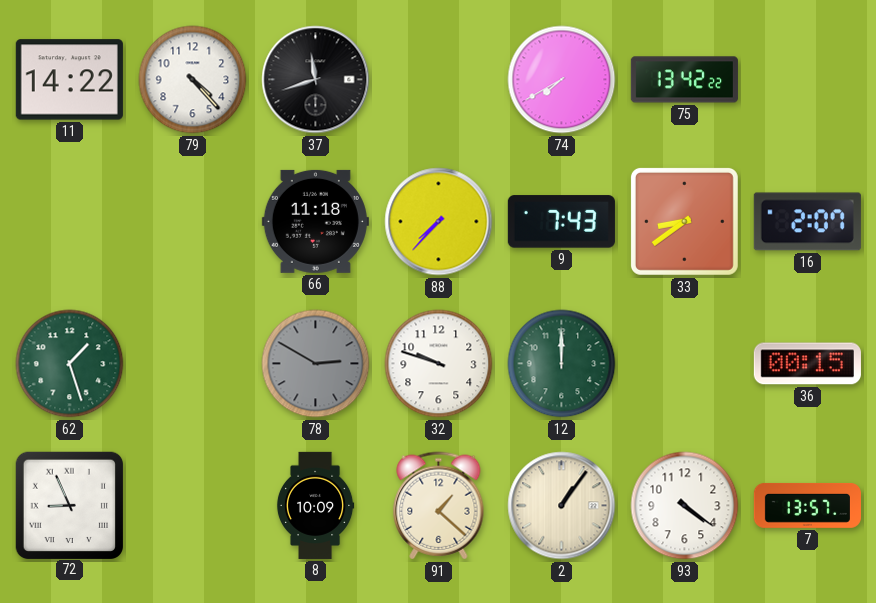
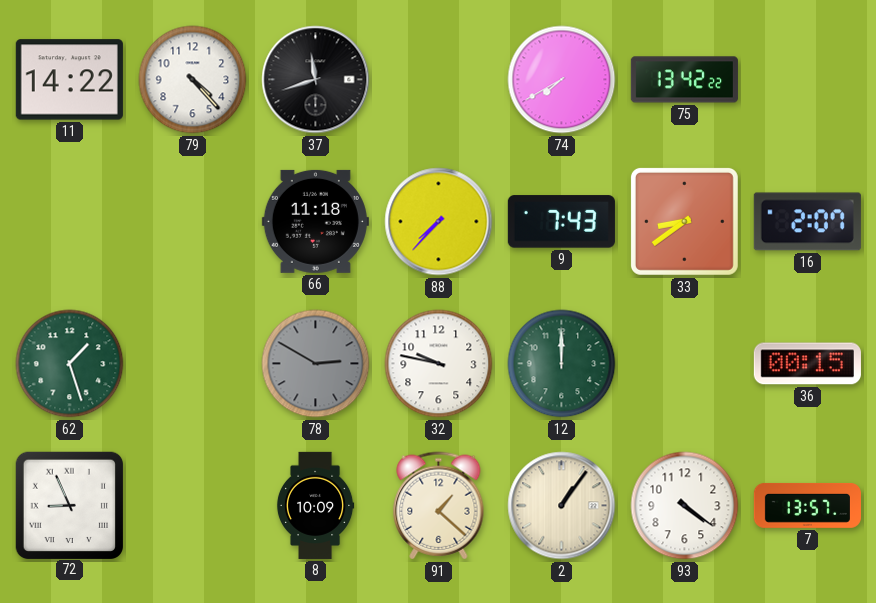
32: 9:48 -> 9:47
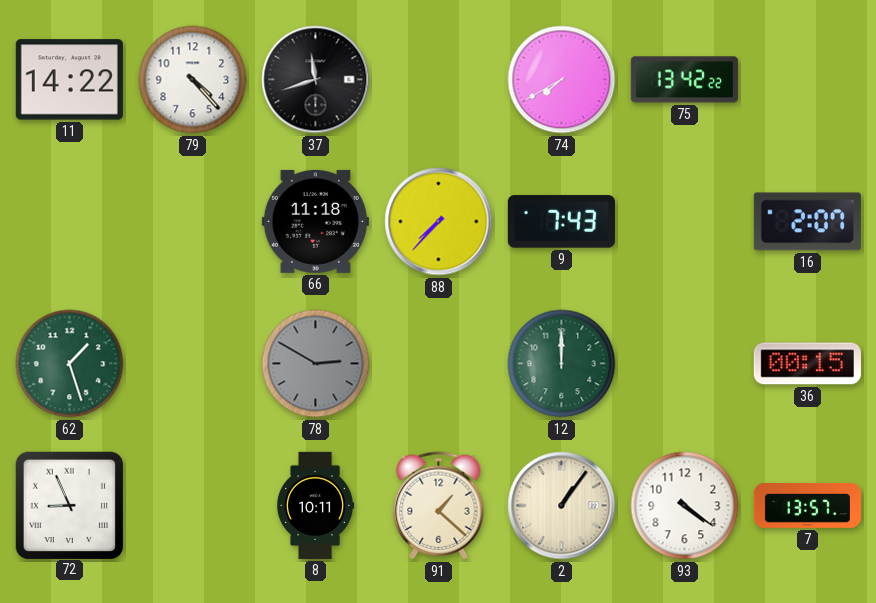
33: 8:39 -> none
32: 9:47 -> none
8: 10:09 -> 10:11
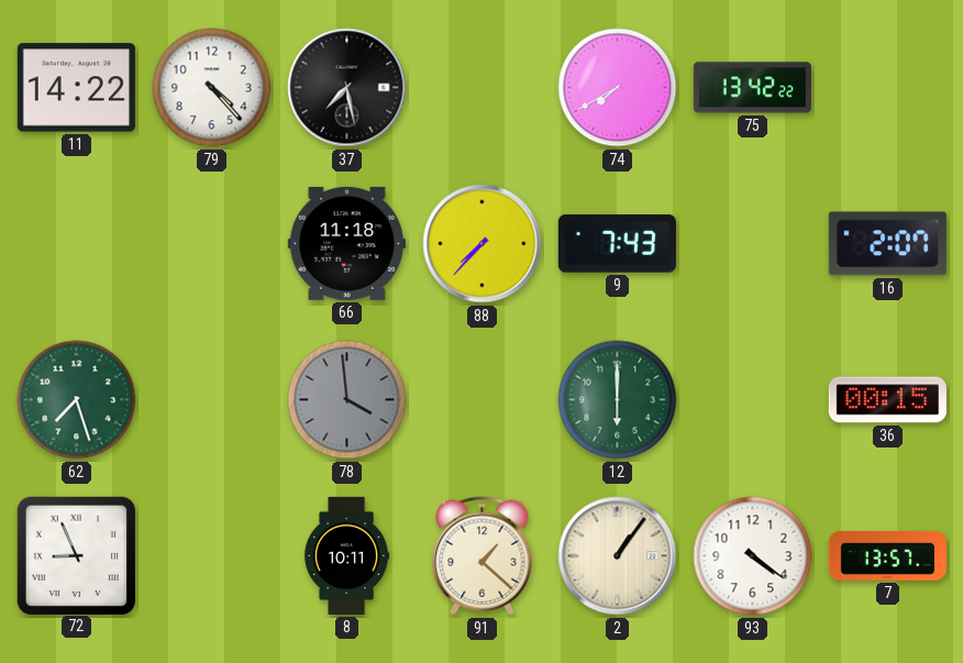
37: 11:42 -> 7:28
62: 1:27 -> 7:27
78: 2:50 -> 3:59
12: 12:00 -> 6:00
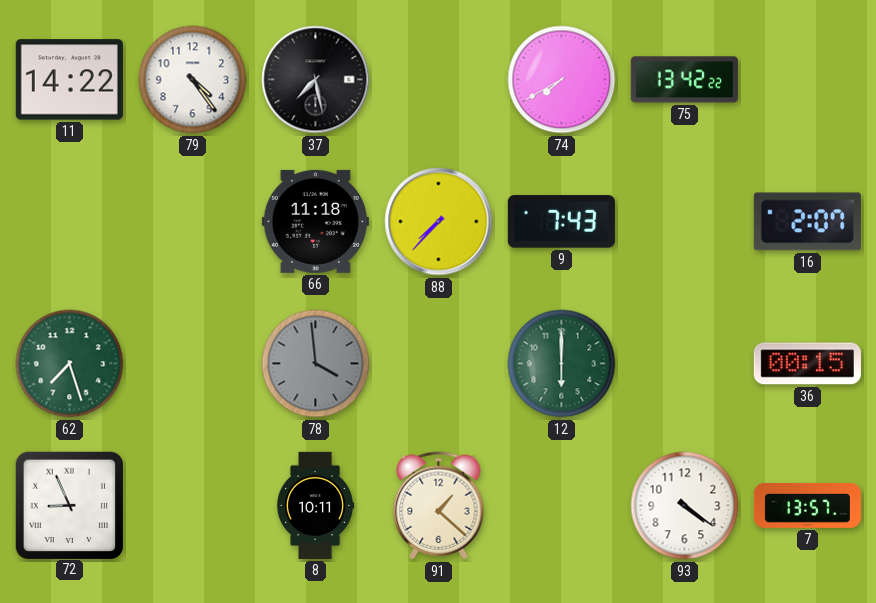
79: 4:23 -> 4:24
2: 1:06 -> none
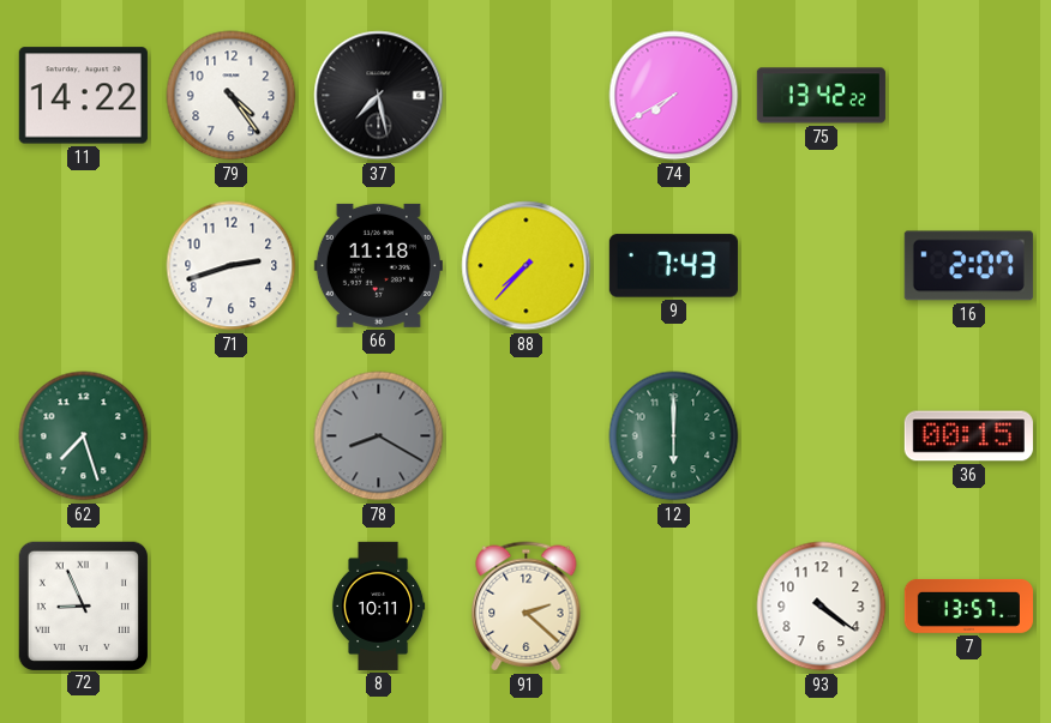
71: none -> 2:42
78: 3:59 -> 8:20
91: 1:22 -> 2:22
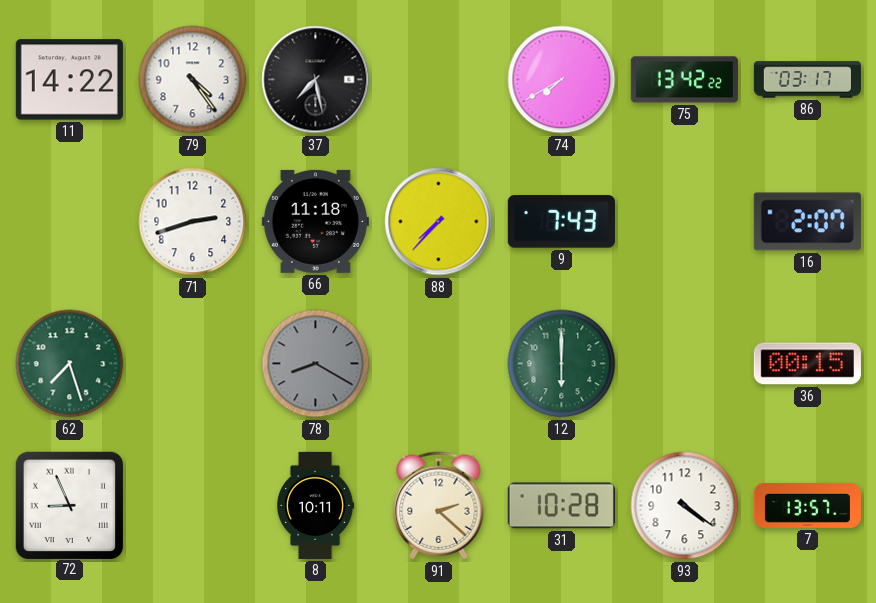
86: none -> 03:17
31: none -> 10:28
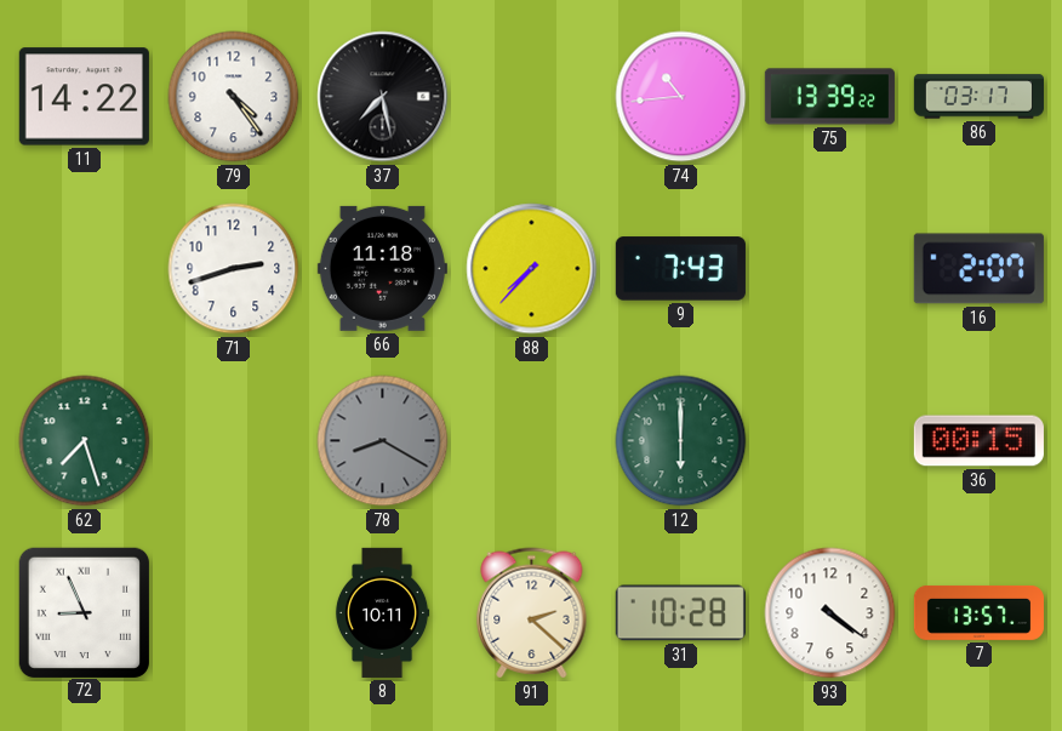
74: 7:40 -> 10:44
75: 13:42 -> 13:39
